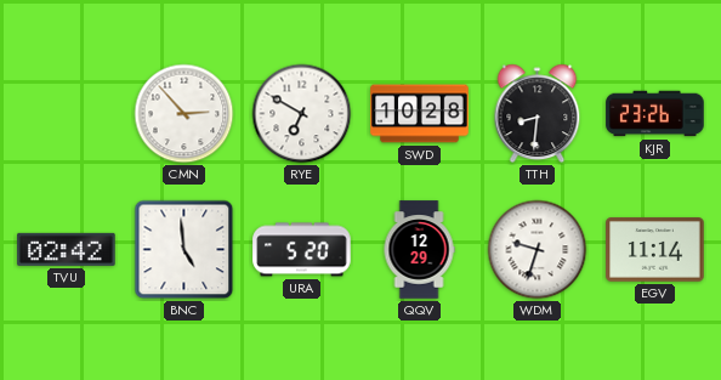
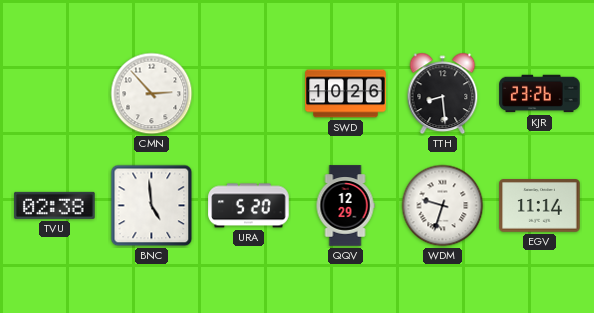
RYE: 6:50 -> none
SWD: 10:28 -> 10:26
TTH: 8:31 -> 8:29
TVU: 02:42 -> 02:38
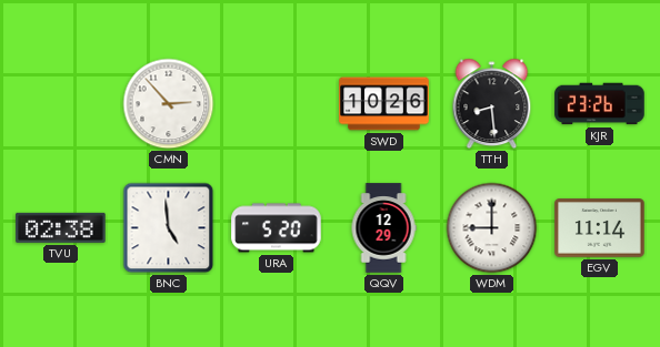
WDM: 9:33 -> 9:00
